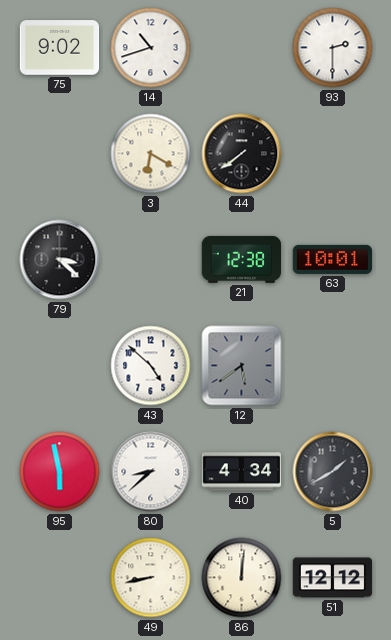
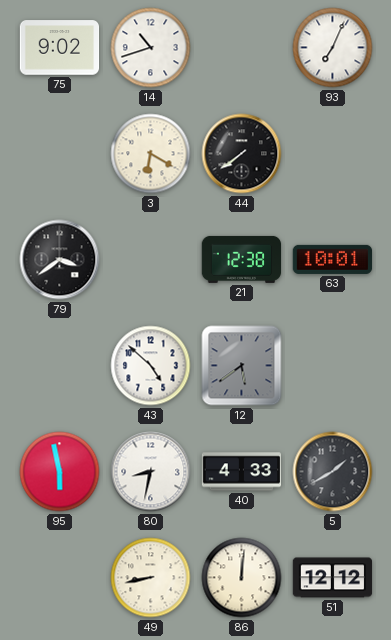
93: 2:30 -> 7:04
79: 3:22 -> 3:39
80: 8:38 -> 8:32
40: 4:34 -> 4:33
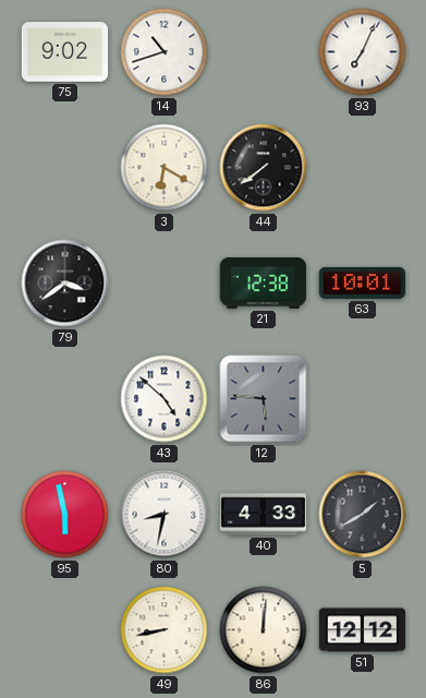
12: 5:39 -> 5:46
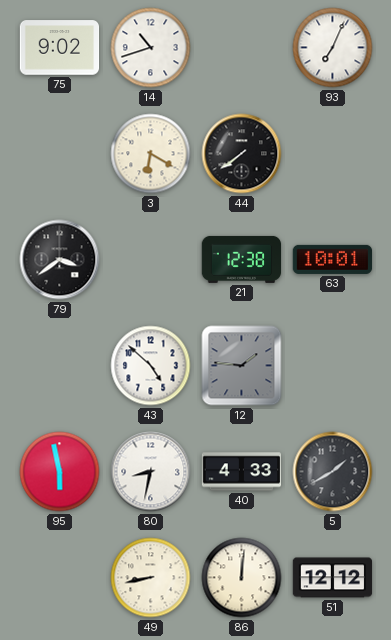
12: 5:46 -> 1:46
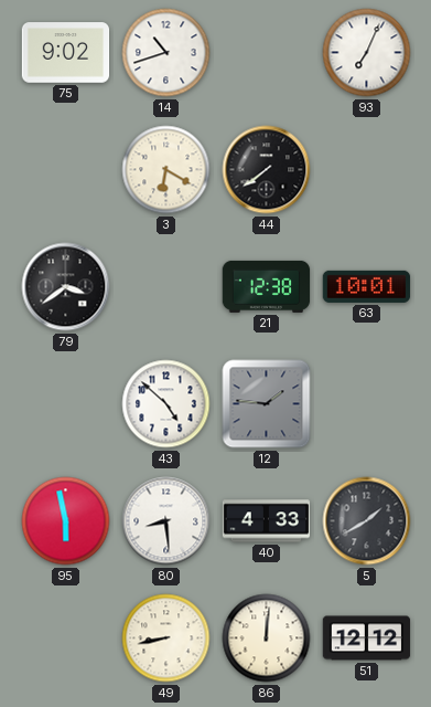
80: 8:32 -> 8:29
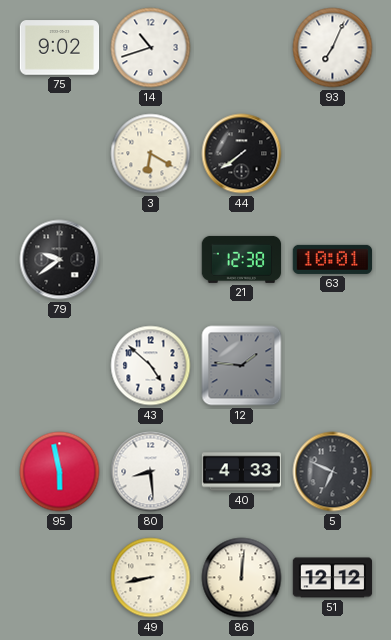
79: 3:39 -> 9:39
5: 1:40 -> 6:49
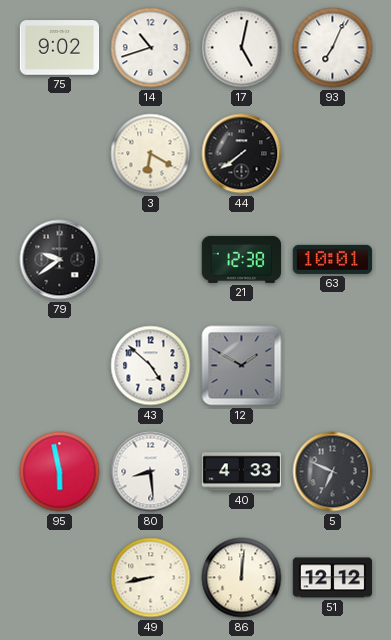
17: none -> 5:02
12: 1:46 -> 1:50
